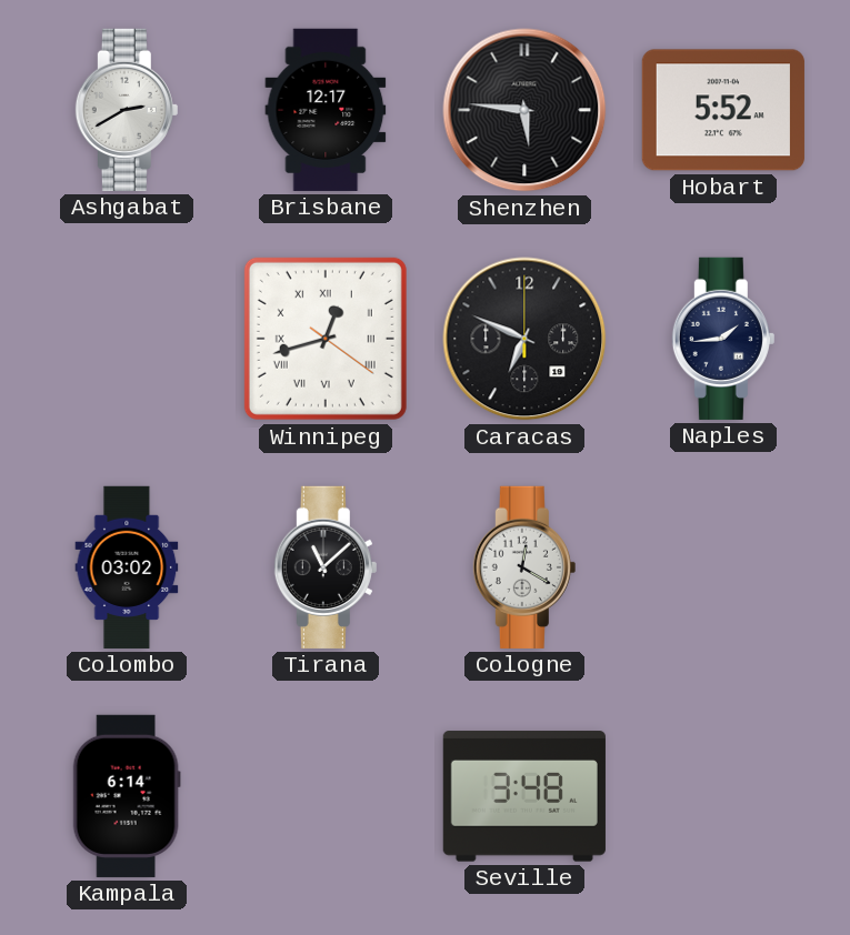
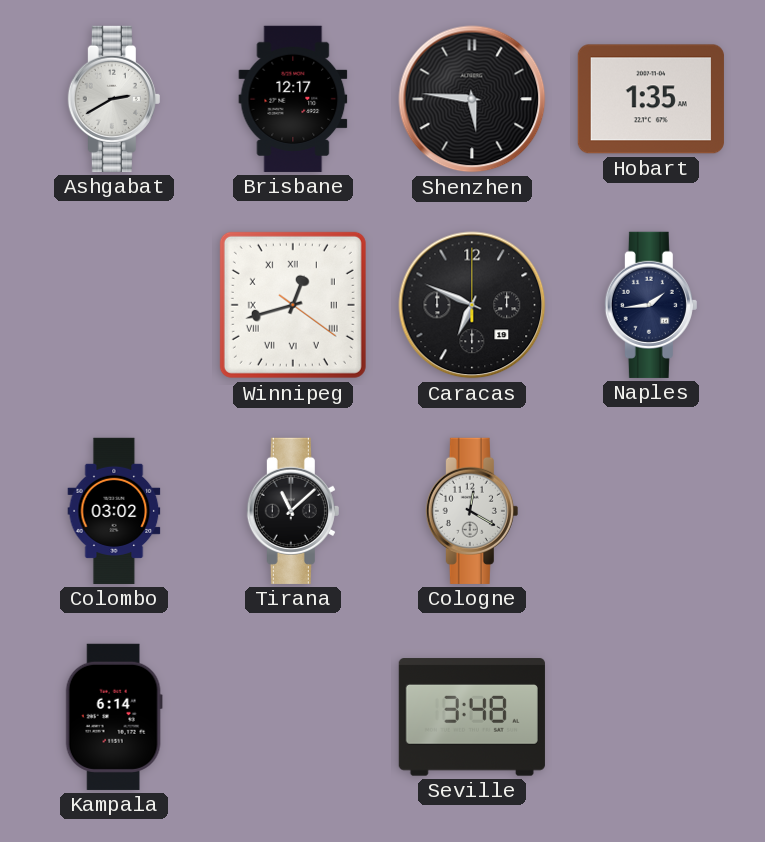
Hobart: 5:52 -> 1:35
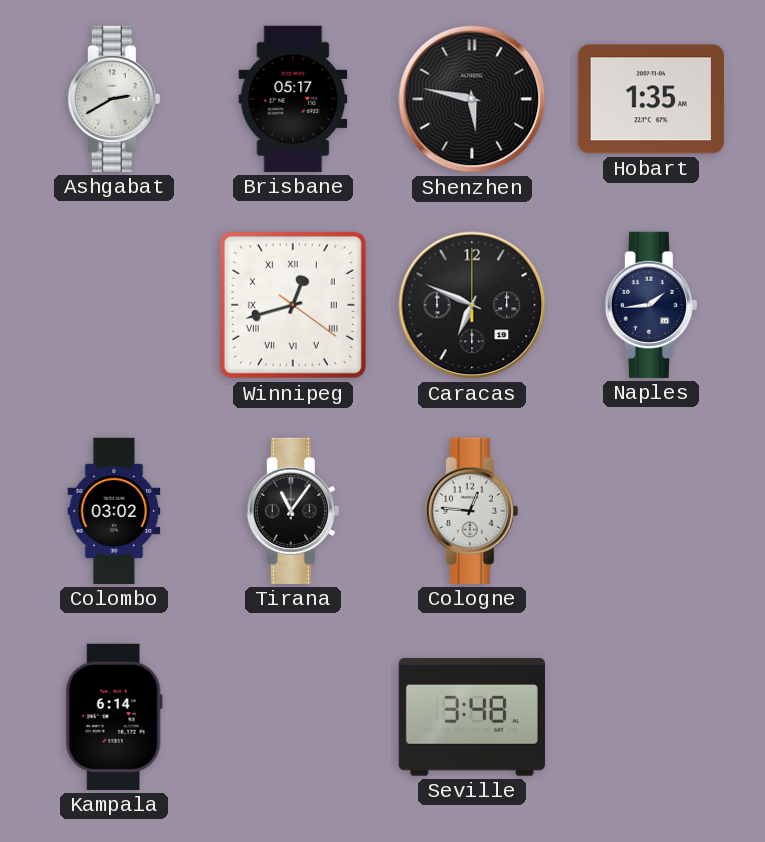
Brisbane: 12:17 -> 05:17
Shenzhen: 5:46 -> 5:47
Tirana: 11:08 -> 11:06
Cologne: 12:20 -> 12:46
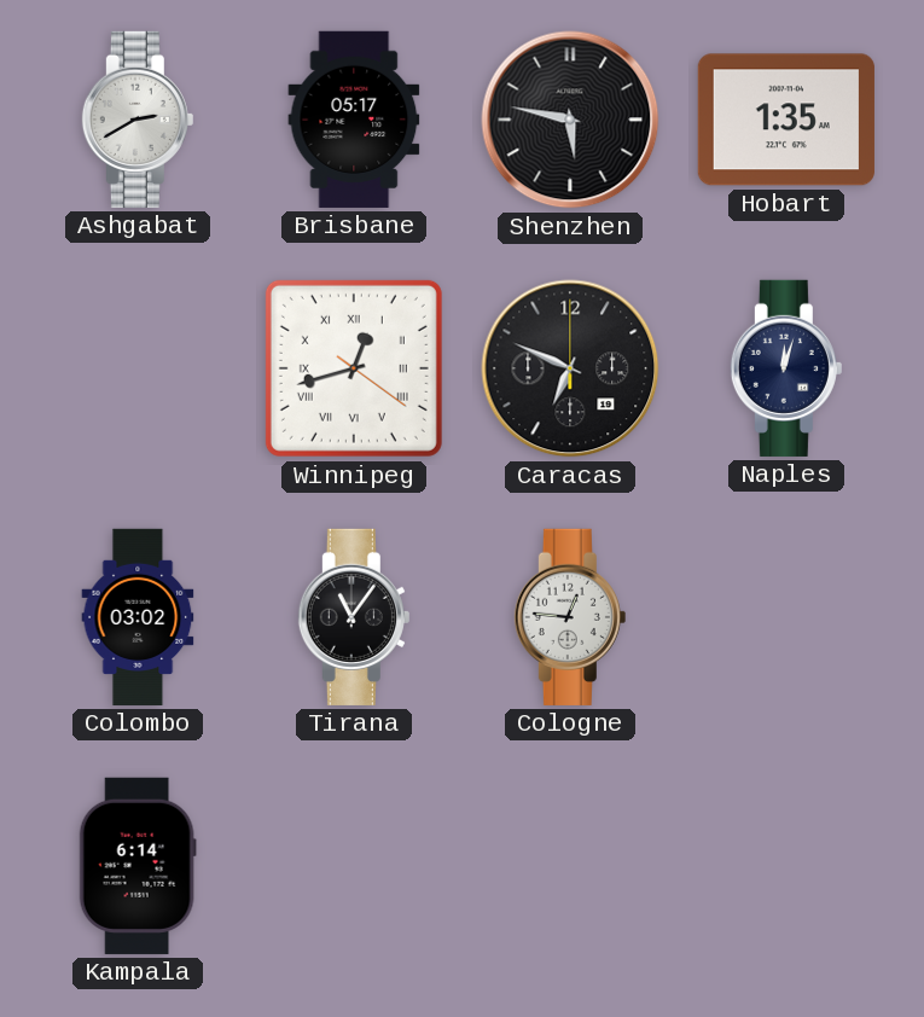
Naples: 1:44 -> 12:03
Seville: 3:48 -> none
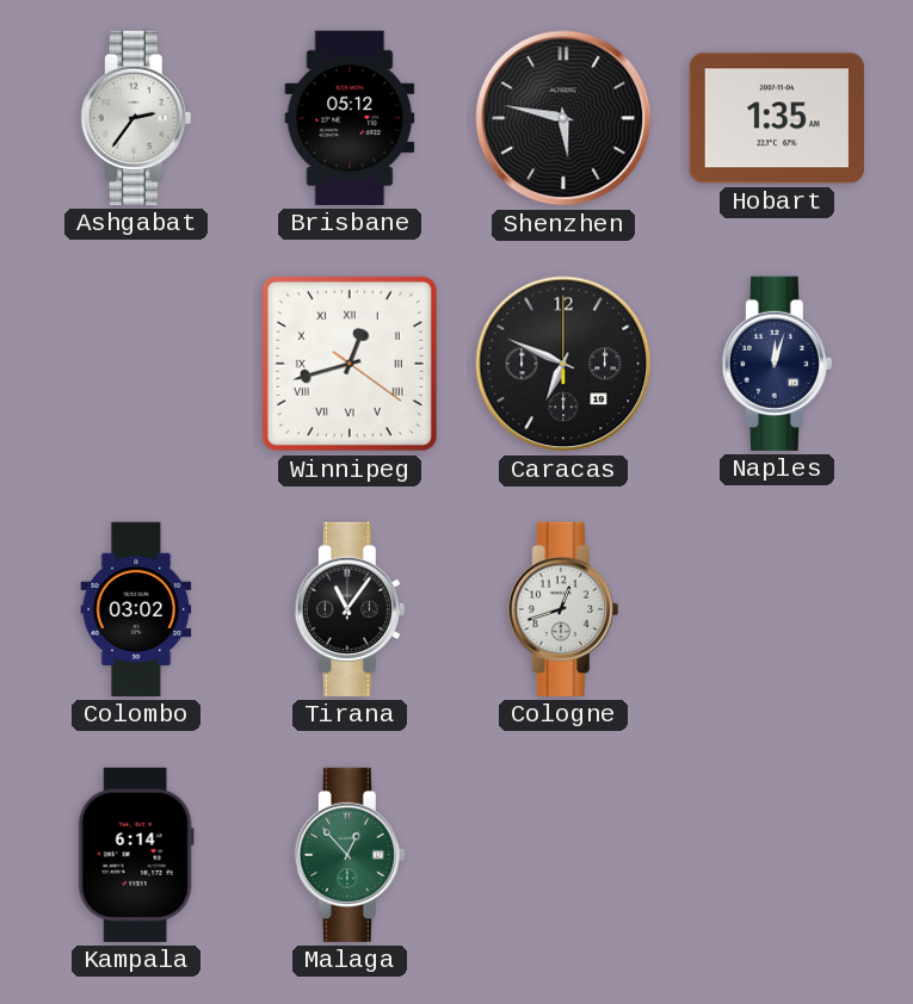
Ashgabat: 2:40 -> 2:36
Brisbane: 05:17 -> 05:12
Cologne: 12:46 -> 12:42
Malaga: none -> 12:53
